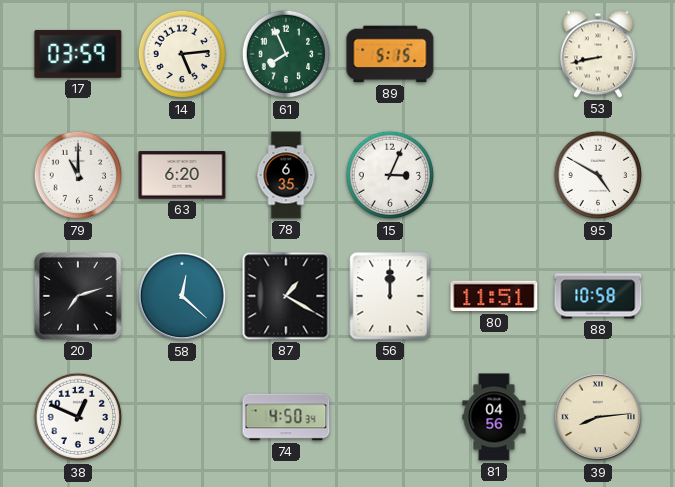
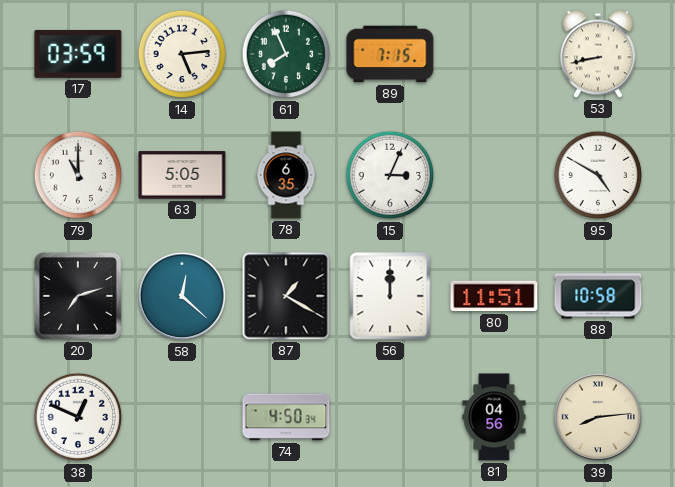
89: 5:15 -> 7:15
63: 6:20 -> 5:05
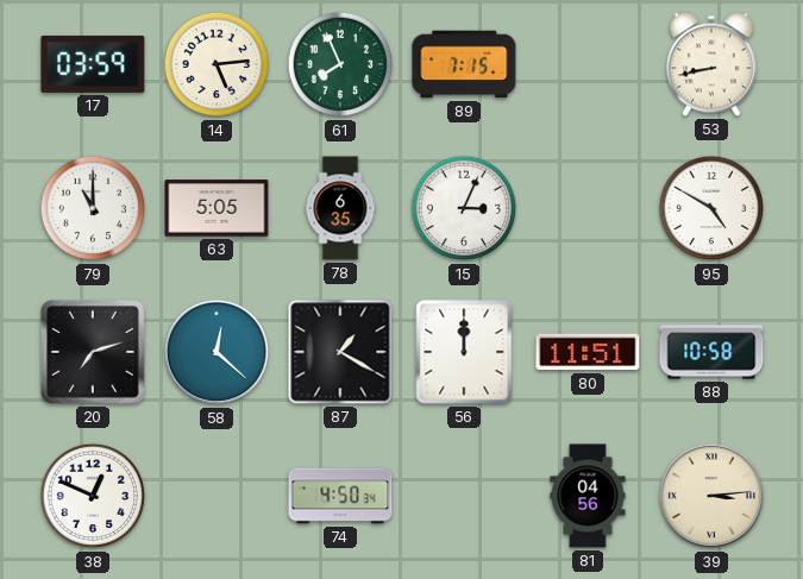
39: 8:14 -> 3:14
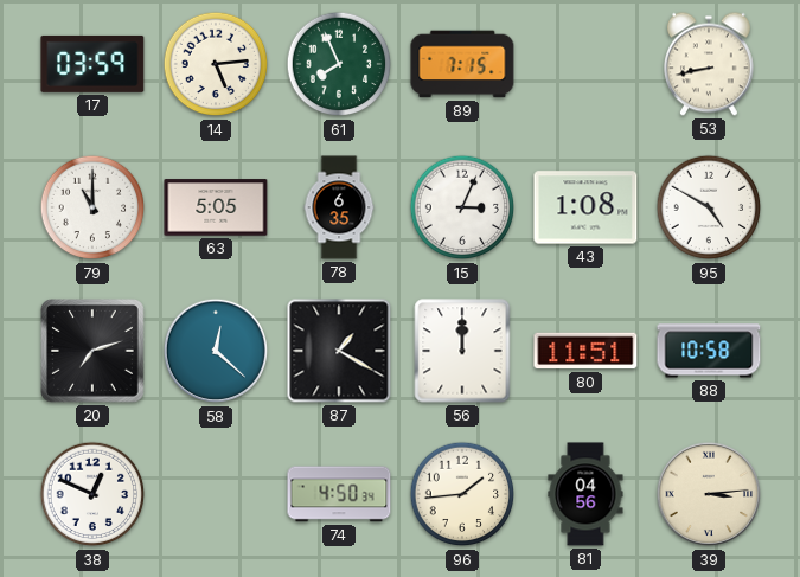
43: none -> 1:08
96: none -> 1:44
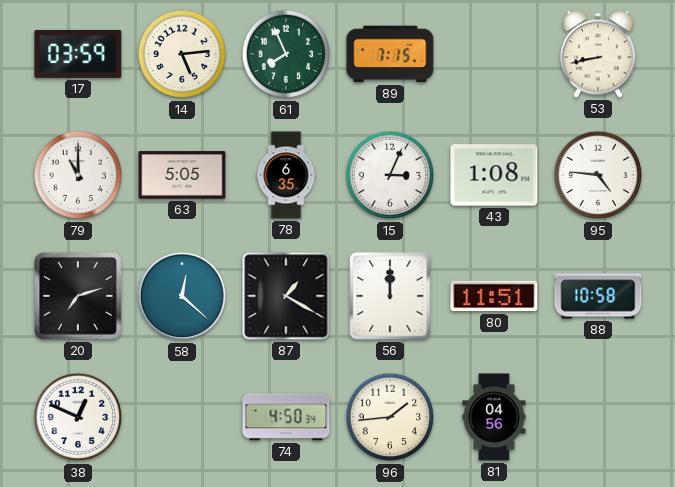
95: 4:50 -> 4:46
39: 3:14 -> none
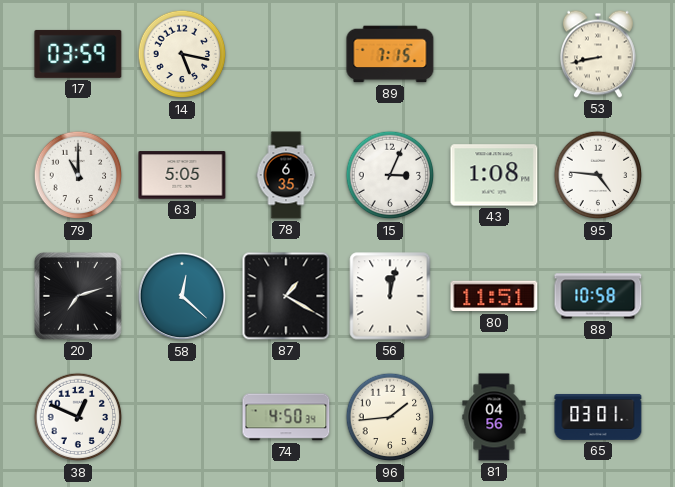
14: 5:14 -> 5:17
61: 7:56 -> none
56: 12:00 -> 12:02
65: none -> 03:01
